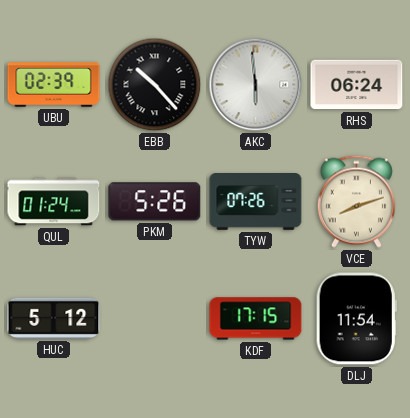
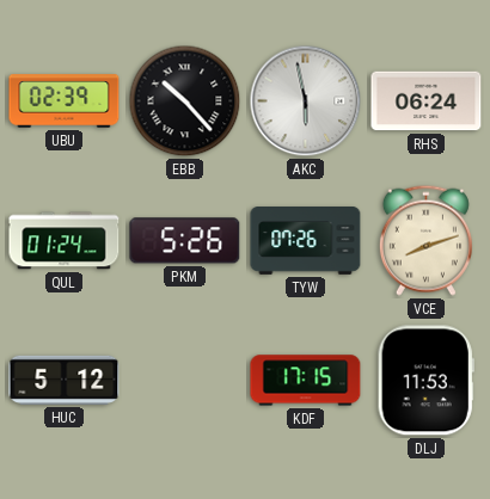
AKC: 5:59 -> 5:58
DLJ: 11:54 -> 11:53
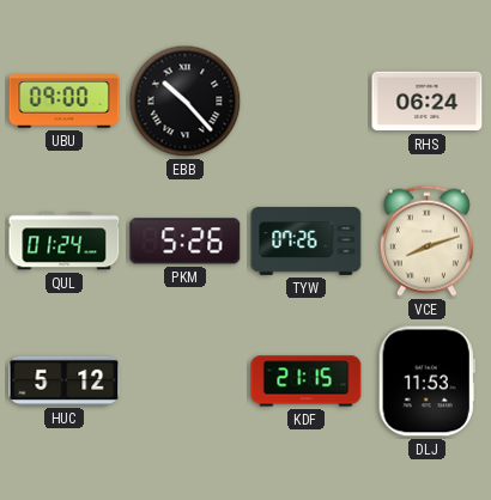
UBU: 02:39 -> 09:00
AKC: 5:58 -> none
KDF: 17:15 -> 21:15
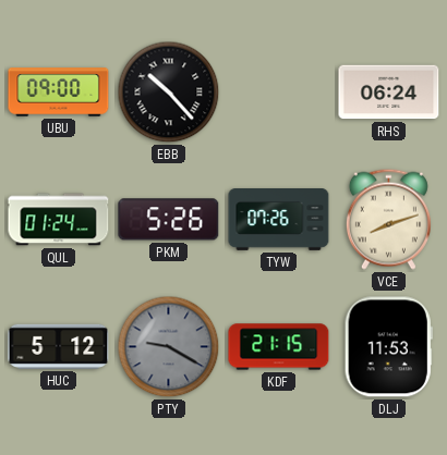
PTY: none -> 9:20
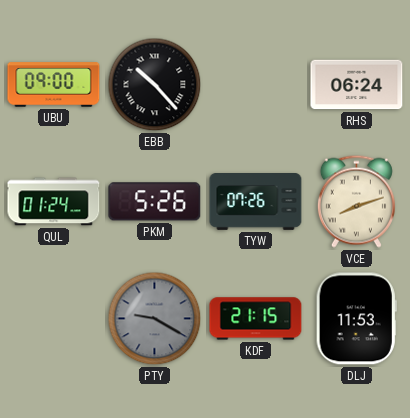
HUC: 5:12 -> none
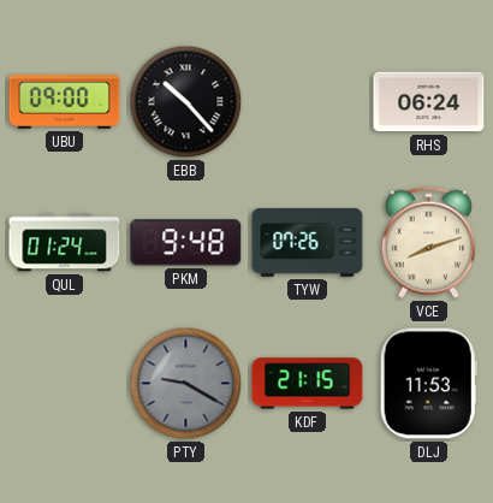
PKM: 5:26 -> 9:48
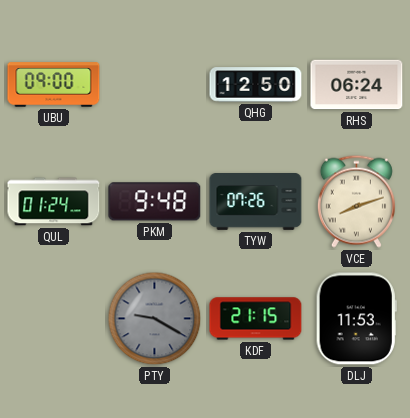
EBB: 10:23 -> none
QHG: none -> 12:50
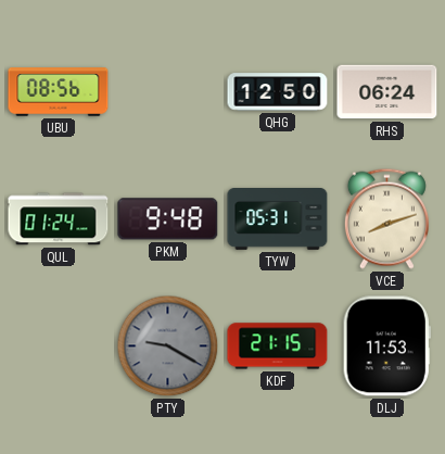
UBU: 09:00 -> 08:56
TYW: 07:26 -> 05:31
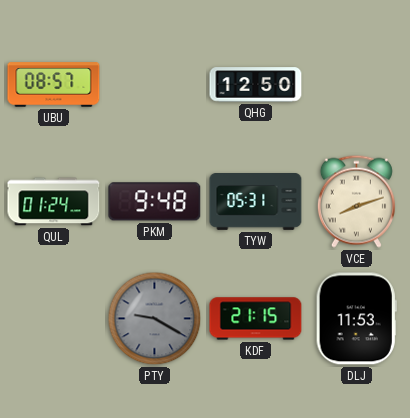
UBU: 08:56 -> 08:57
RHS: 06:24 -> none
